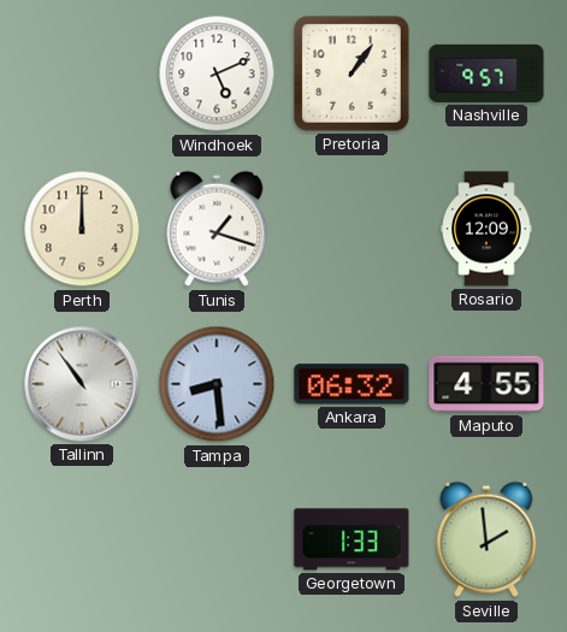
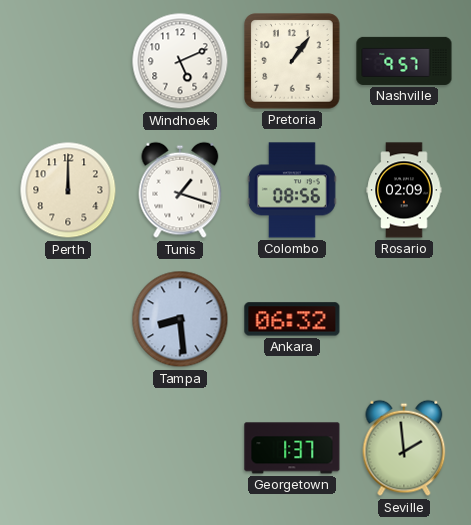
Colombo: none -> 08:56
Rosario: 12:09 -> 02:09
Tallinn: 10:54 -> none
Maputo: 4:55 -> none
Georgetown: 1:33 -> 1:37
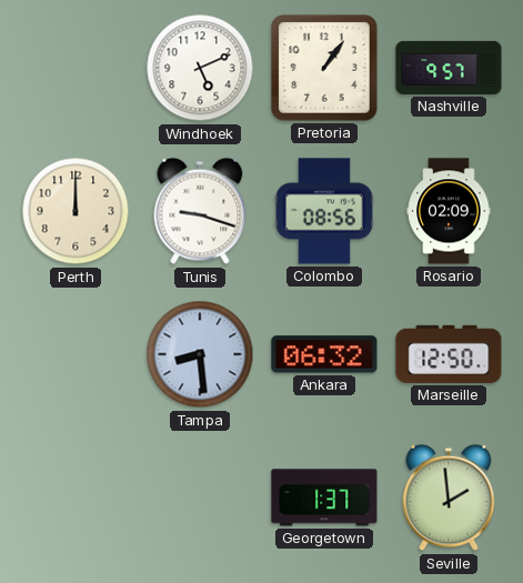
Tunis: 1:18 -> 9:18
Marseille: none -> 12:50
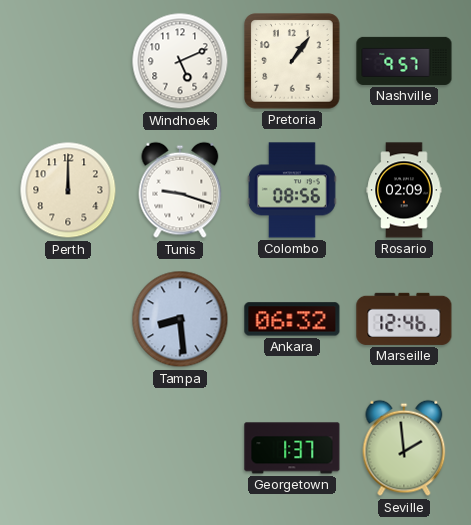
Marseille: 12:50 -> 12:46
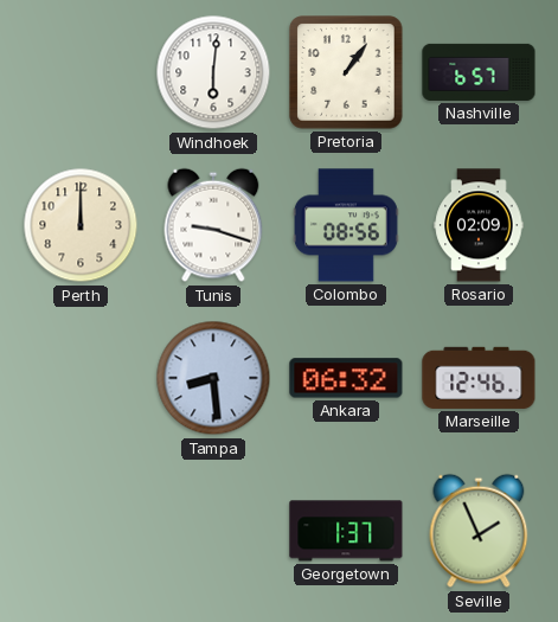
Windhoek: 5:11 -> 6:01
Nashville: 9:57 -> 6:57
Seville: 1:59 -> 1:56
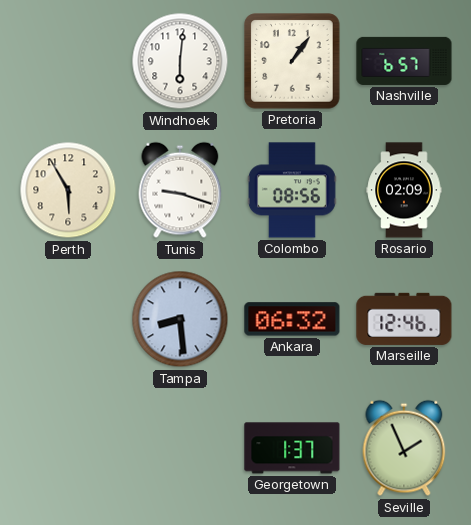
Perth: 12:00 -> 5:55
